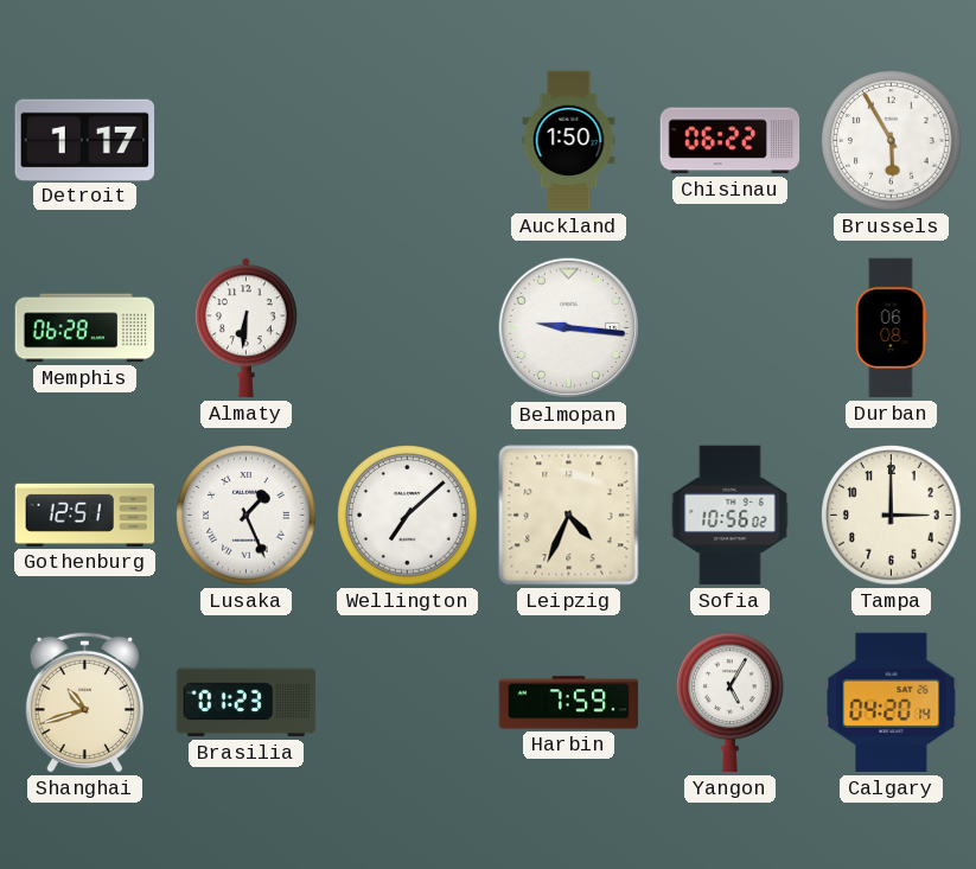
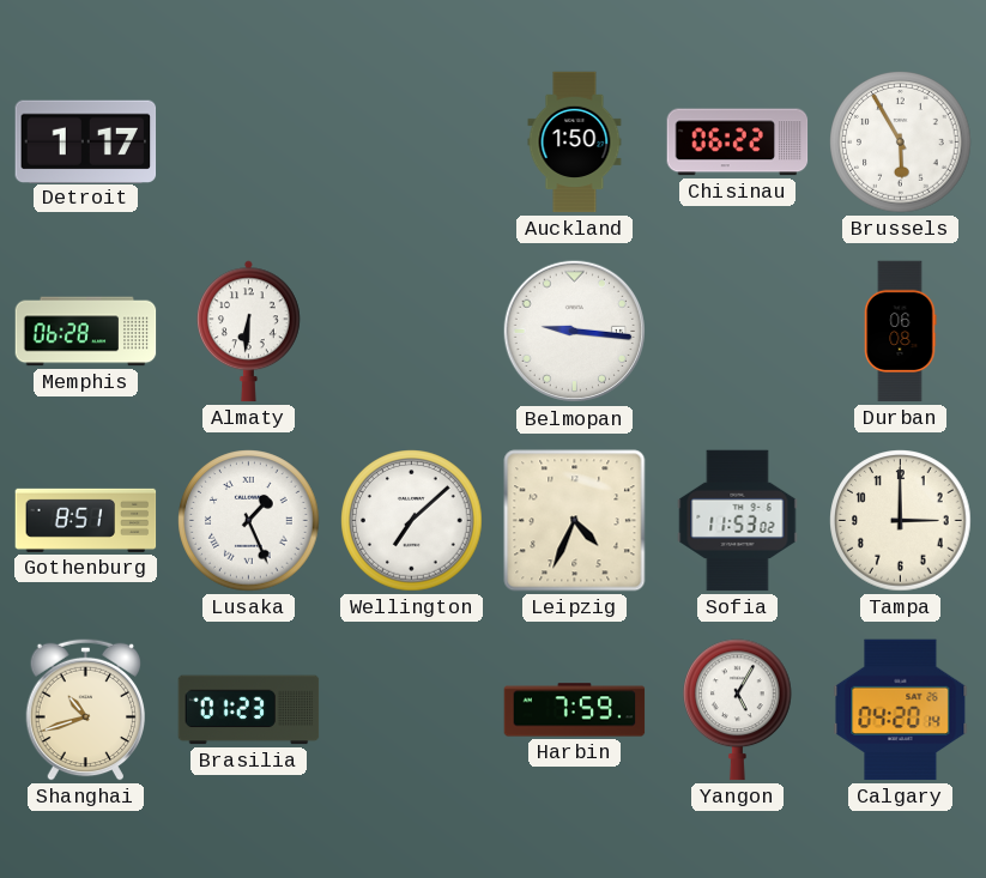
Gothenburg: 12:51 -> 8:51
Sofia: 10:56 -> 11:53
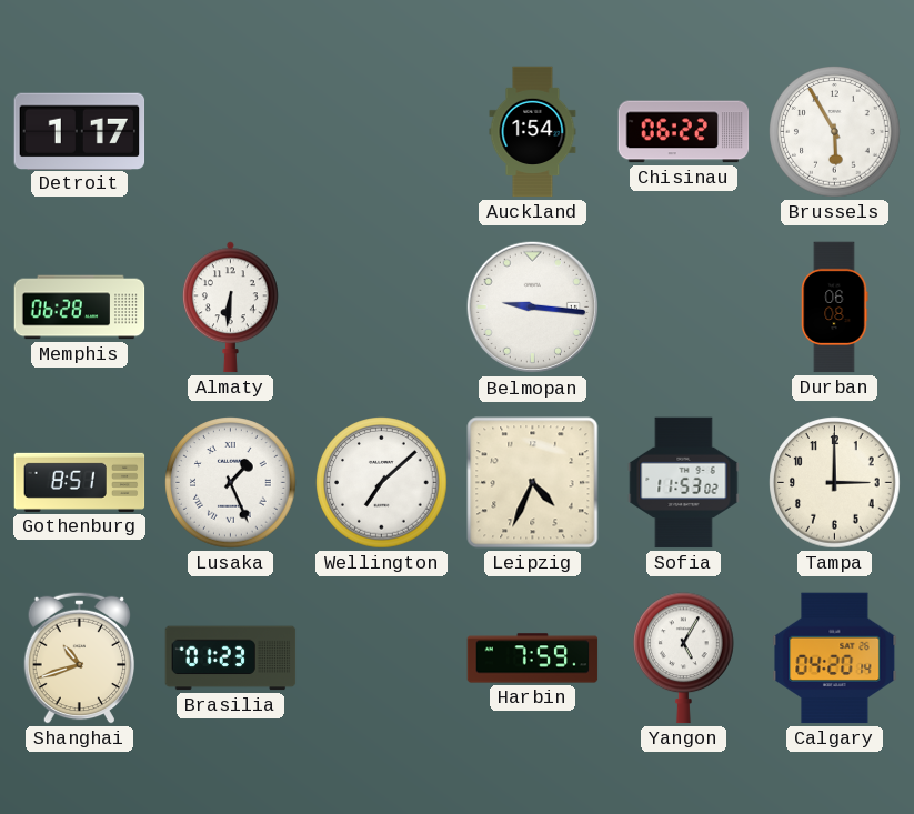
Auckland: 1:50 -> 1:54
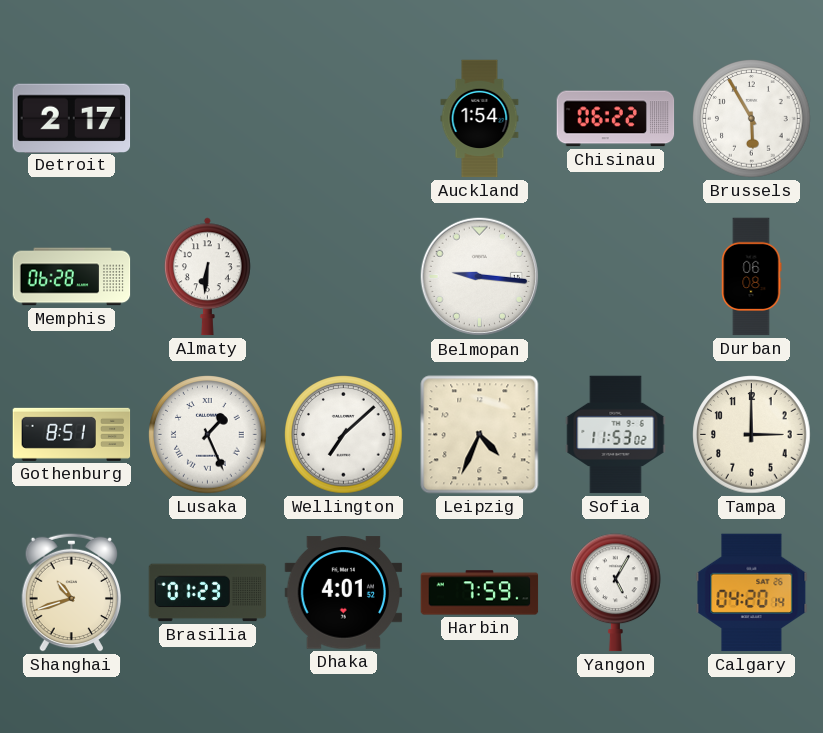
Detroit: 1:17 -> 2:17
Dhaka: none -> 4:01
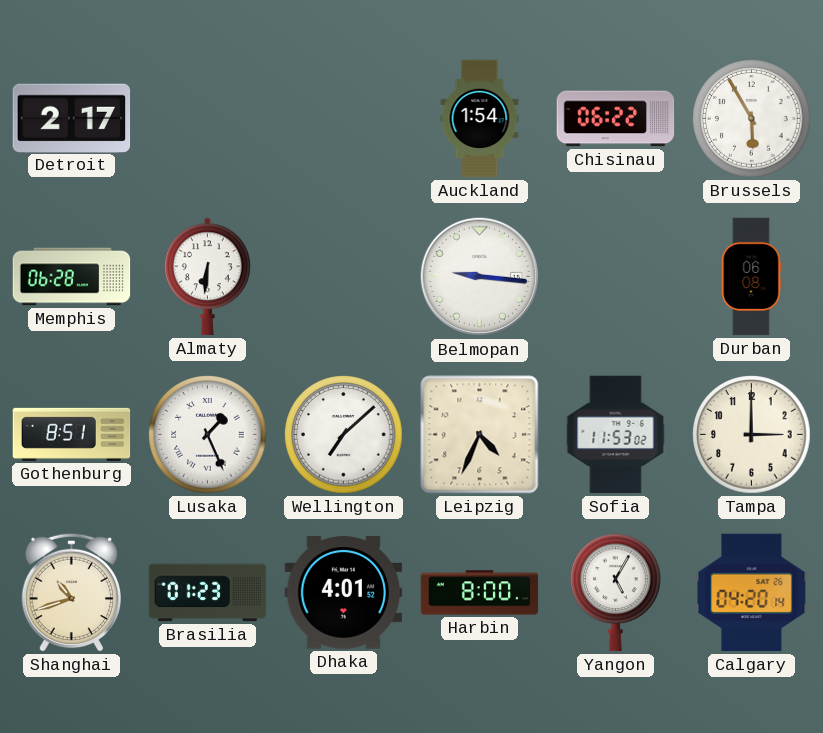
Harbin: 7:59 -> 8:00
